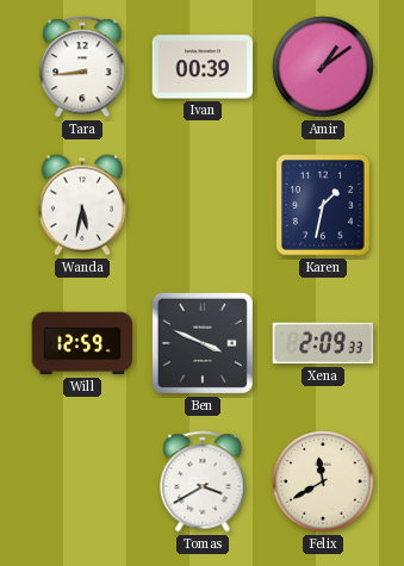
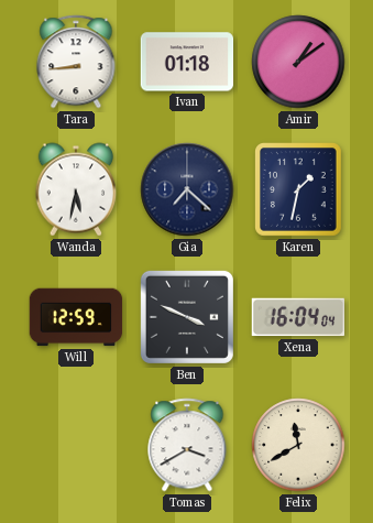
Ivan: 00:39 -> 01:18
Gia: none -> 7:22
Xena: 2:09 -> 16:04
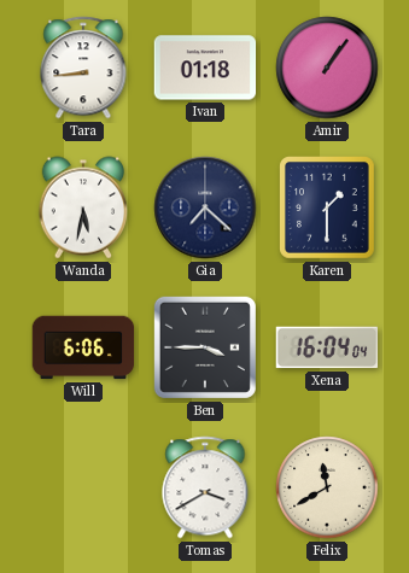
Amir: 1:09 -> 1:06
Karen: 1:32 -> 1:30
Will: 12:59 -> 6:06
Ben: 3:49 -> 3:45
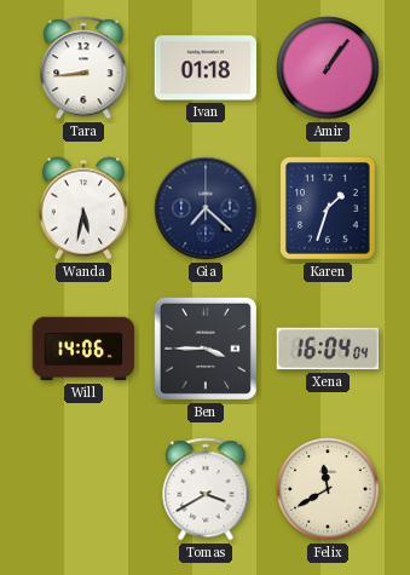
Karen: 1:30 -> 1:33
Will: 6:06 -> 14:06
